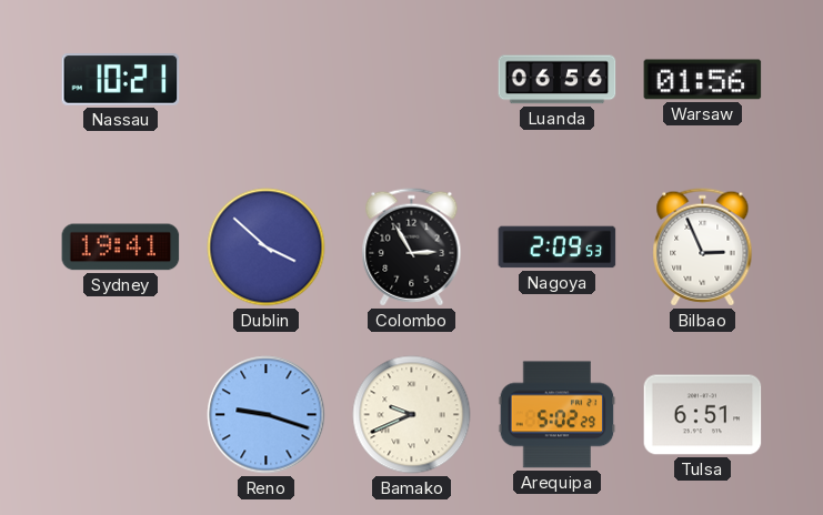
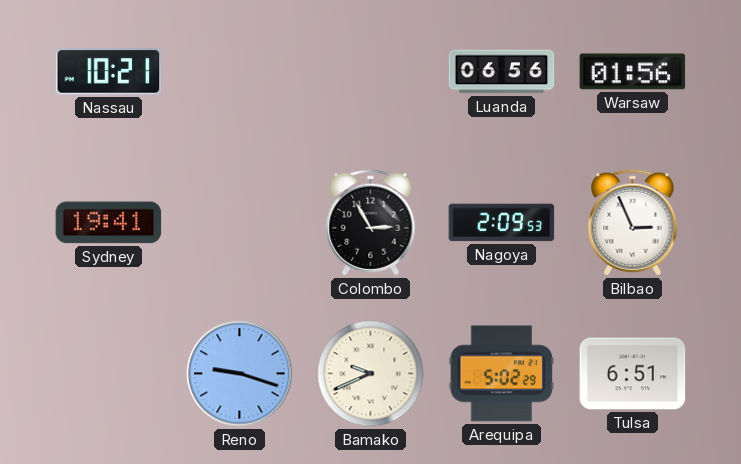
Dublin: 3:52 -> none
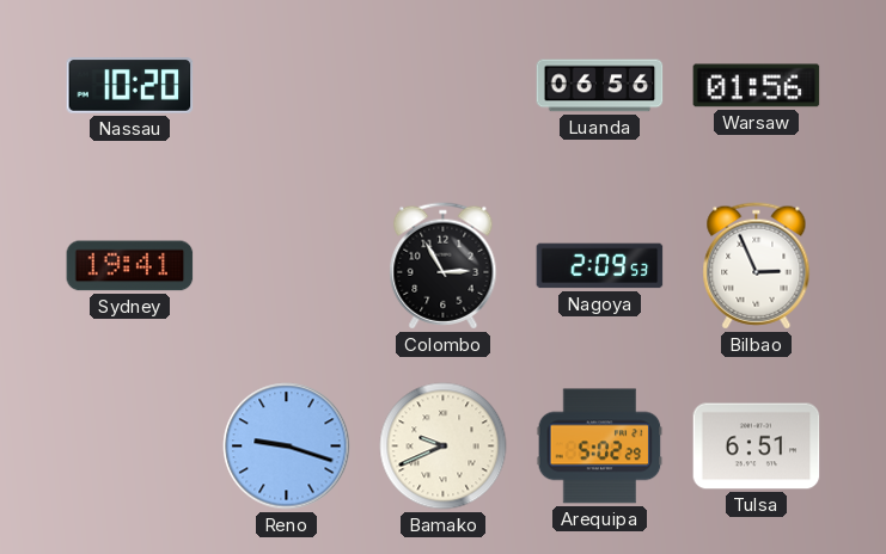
Nassau: 10:21 -> 10:20
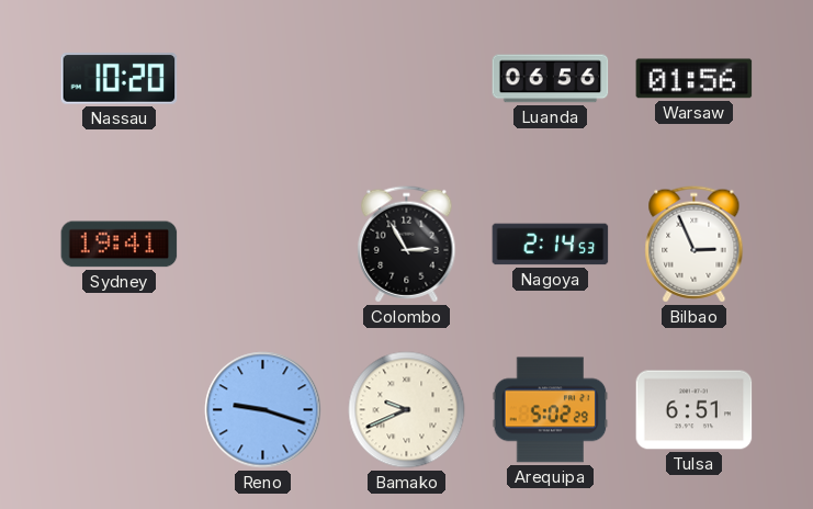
Nagoya: 2:09 -> 2:14
